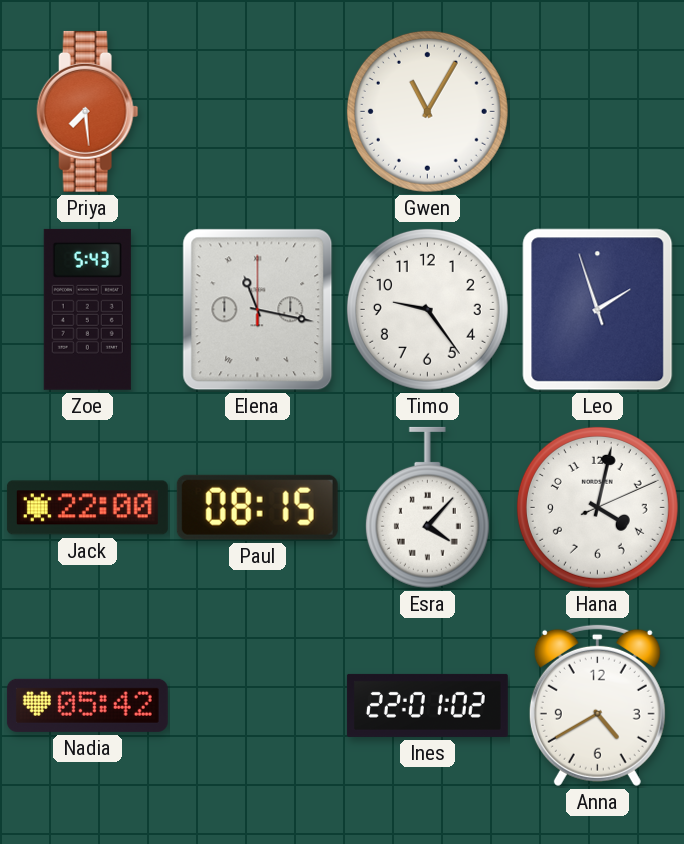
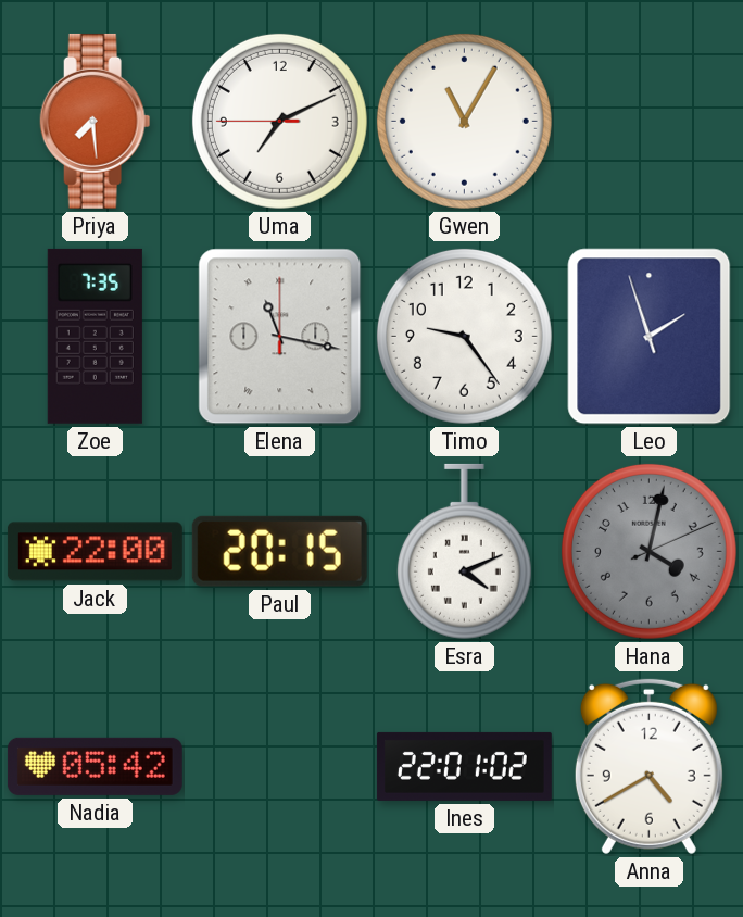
Uma: none -> 7:10
Zoe: 5:43 -> 7:35
Paul: 08:15 -> 20:15
Esra: 4:07 -> 4:11
Hana dial: white -> grey
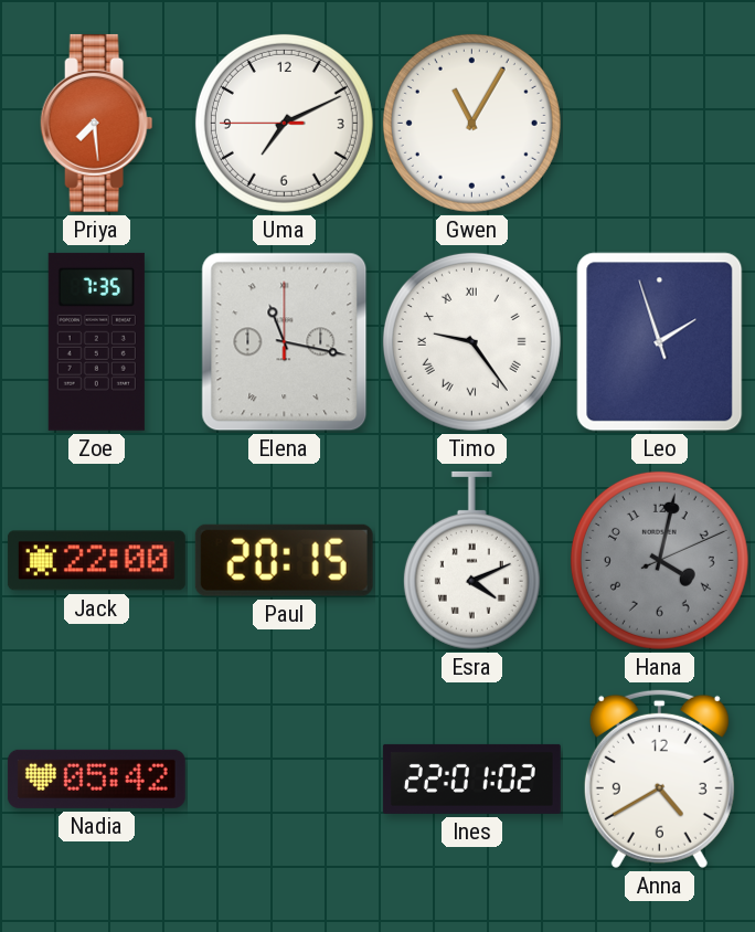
Timo numerals: Arabic -> Roman
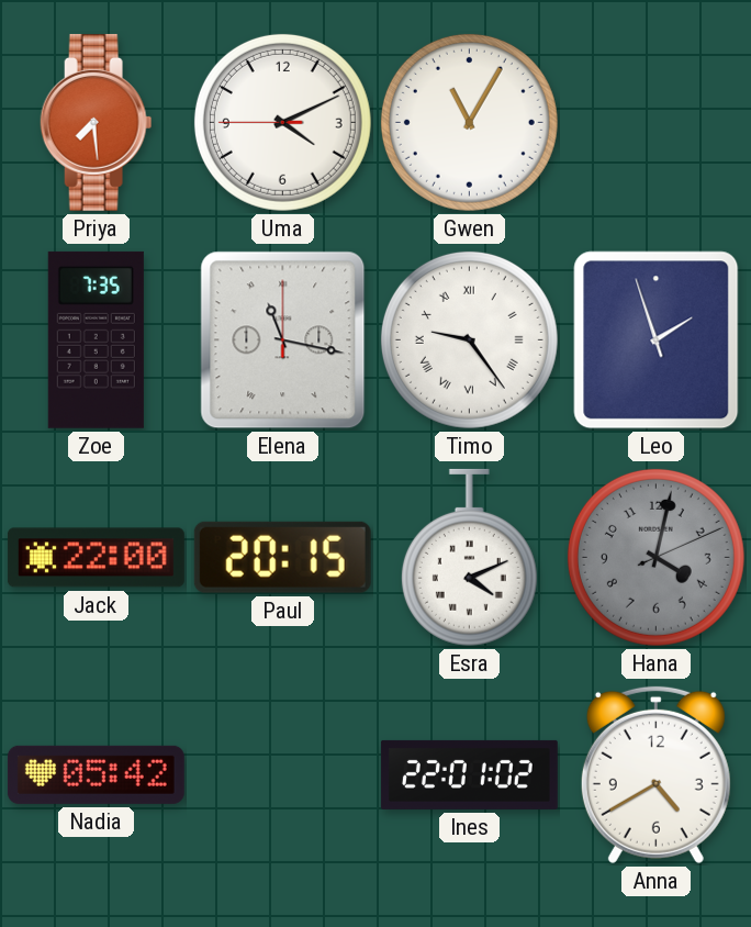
Uma: 7:10 -> 4:10
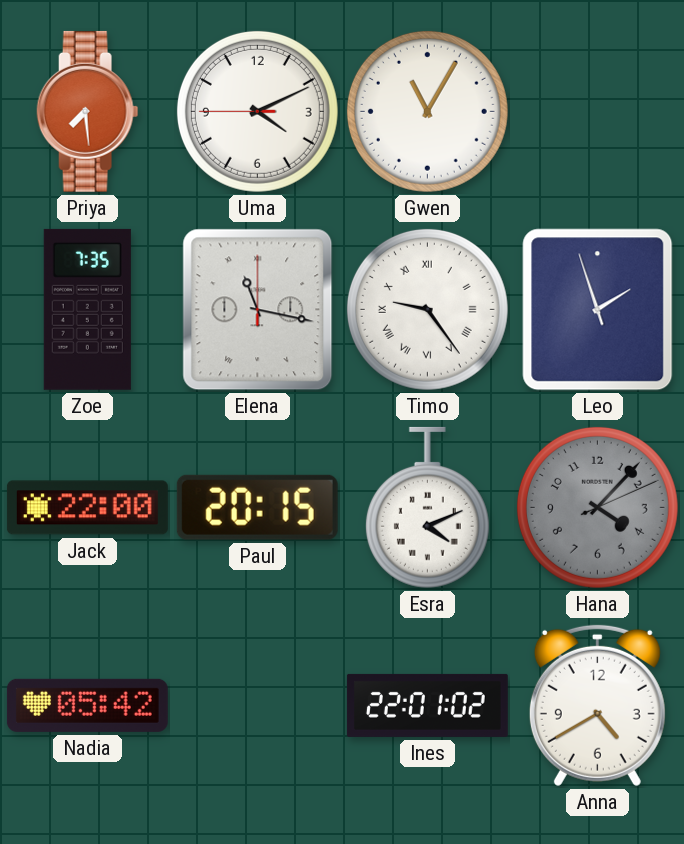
Hana: 4:02 -> 4:07
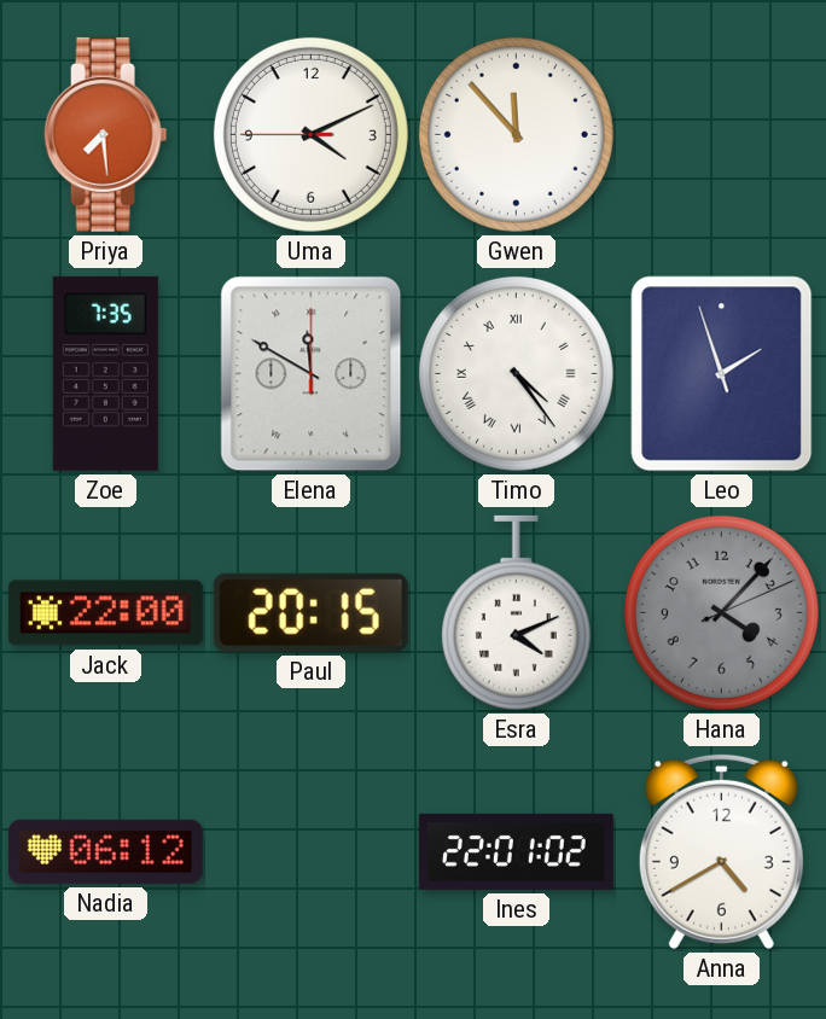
Gwen: 11:05 -> 11:53
Elena: 11:17 -> 11:50
Timo: 9:24 -> 4:24
Nadia: 05:42 -> 06:12
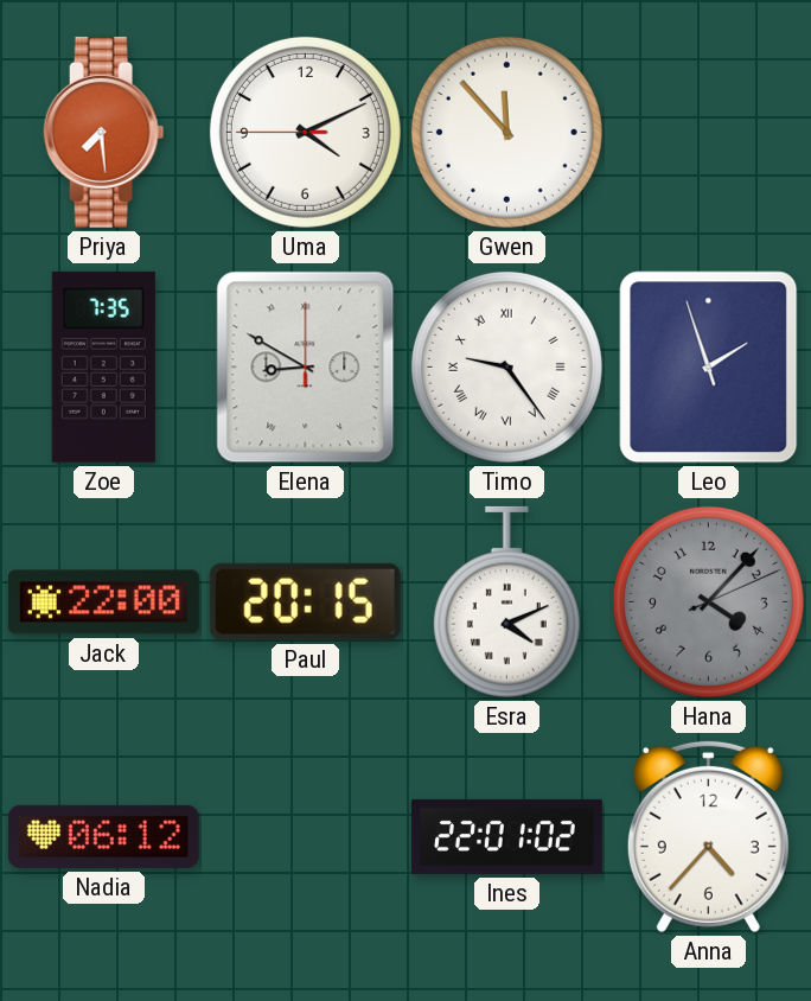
Elena: 11:50 -> 8:50
Timo: 4:24 -> 9:24
Anna: 4:40 -> 4:37
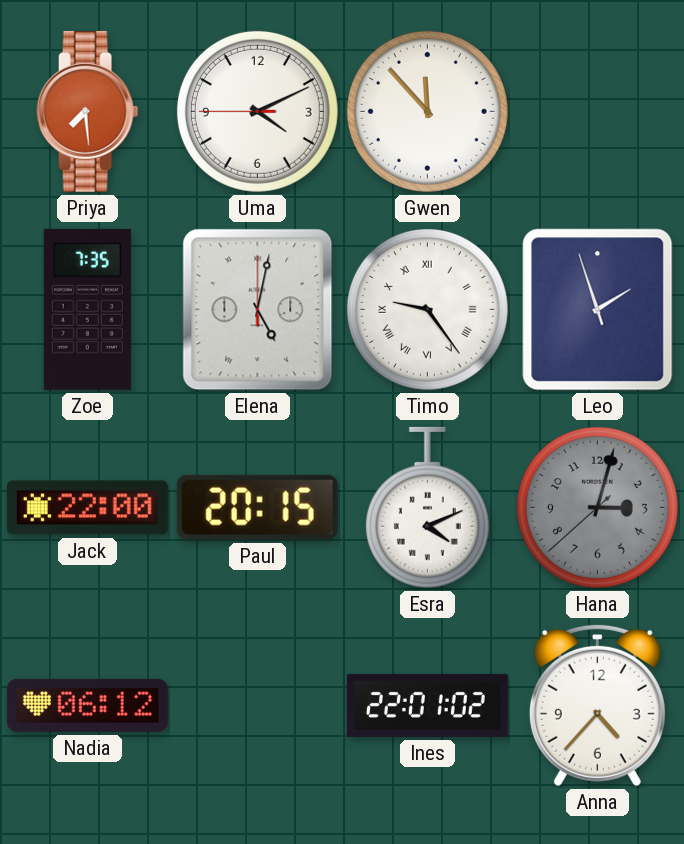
Elena: 8:50 -> 5:02
Hana: 4:07 -> 3:02
